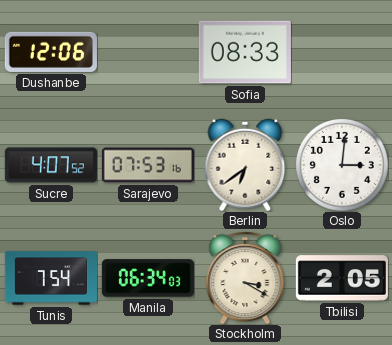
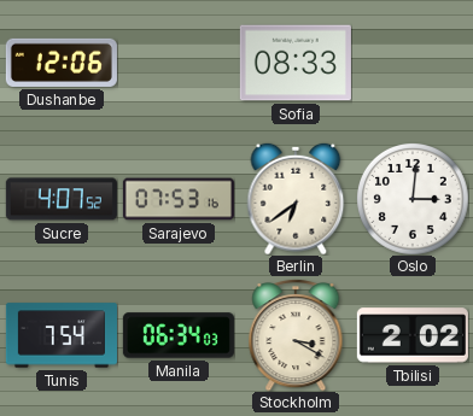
Tbilisi: 2:05 -> 2:02
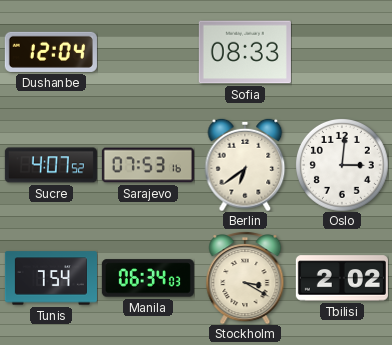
Dushanbe: 12:06 -> 12:04
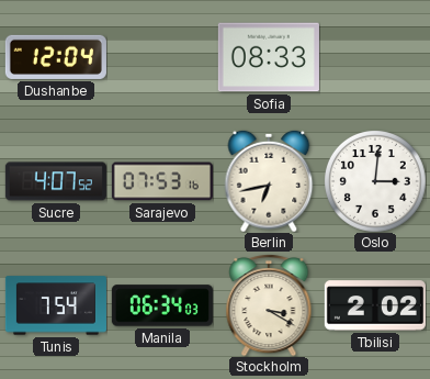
Berlin: 6:39 -> 6:43
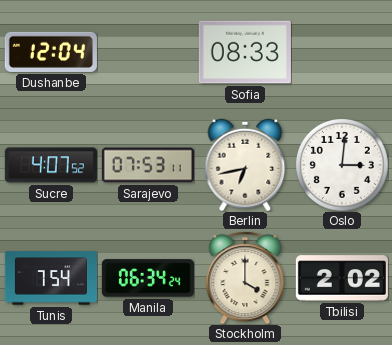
Sarajevo: 07:53:16 -> 07:53:11
Manila: 06:34:03 -> 06:34:24
Stockholm: 3:20 -> 4:00
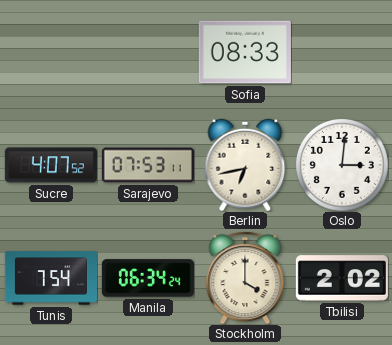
Dushanbe: 12:04 -> none
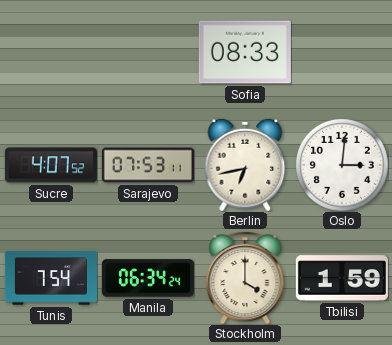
Tbilisi: 2:02 -> 1:59
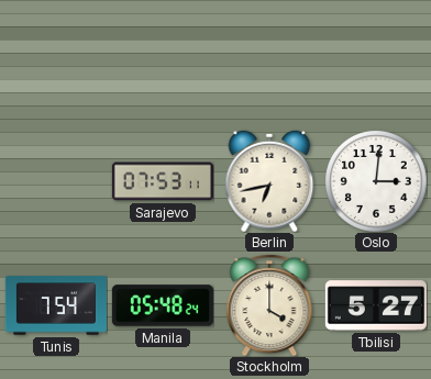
Sofia: 08:33 -> none
Sucre: 4:07 -> none
Manila: 06:34 -> 05:48
Tbilisi: 1:59 -> 5:27
